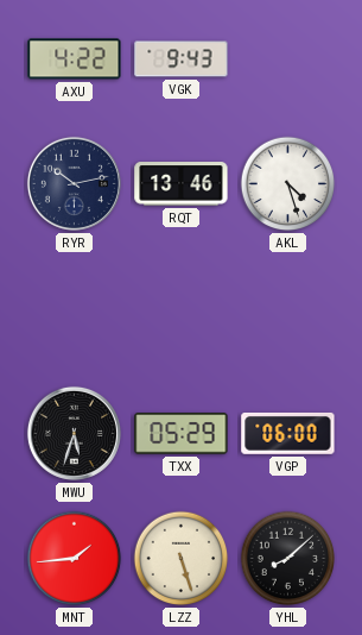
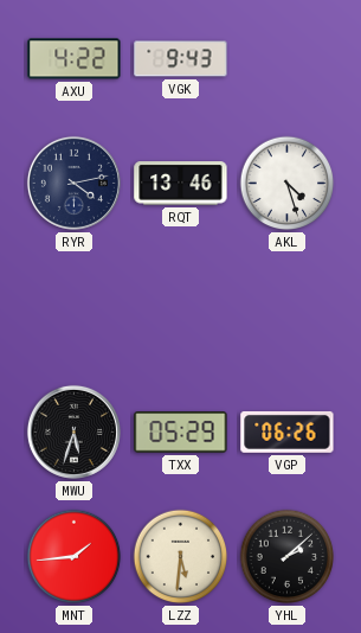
RYR: 10:13 -> 4:13
VGP: 06:00 -> 06:26
LZZ: 5:27 -> 5:31
YHL: 8:08 -> 2:08
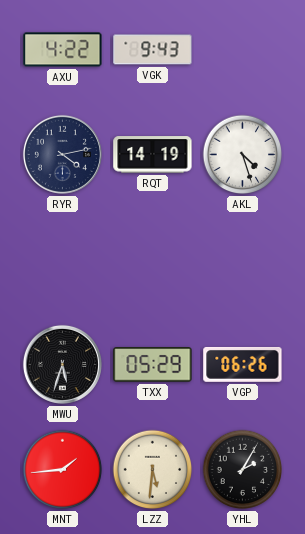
RQT: 13:46 -> 14:19
YHL: 2:08 -> 2:05
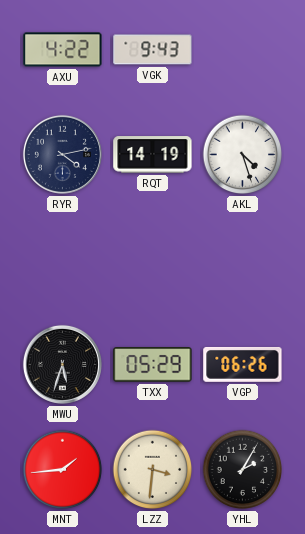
LZZ: 5:31 -> 3:31
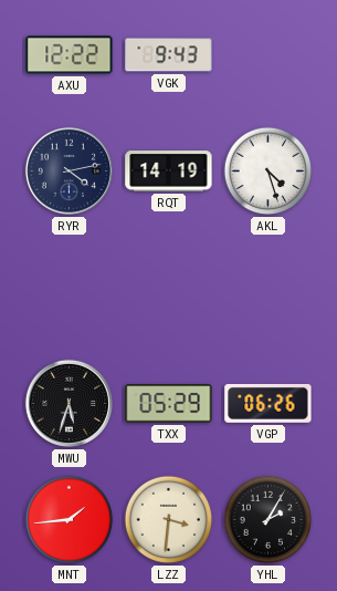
AXU: 4:22 -> 12:22
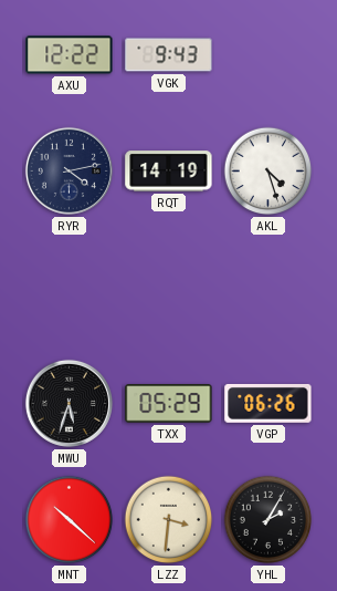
MNT: 1:44 -> 10:22
